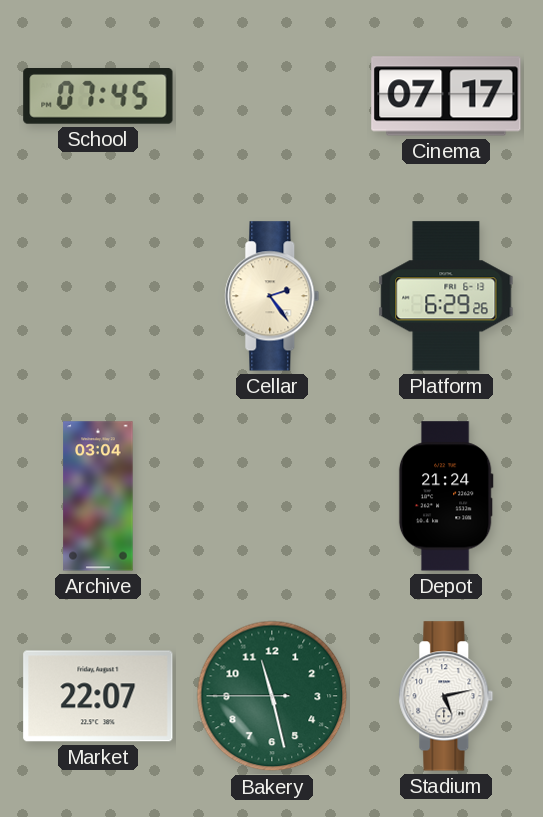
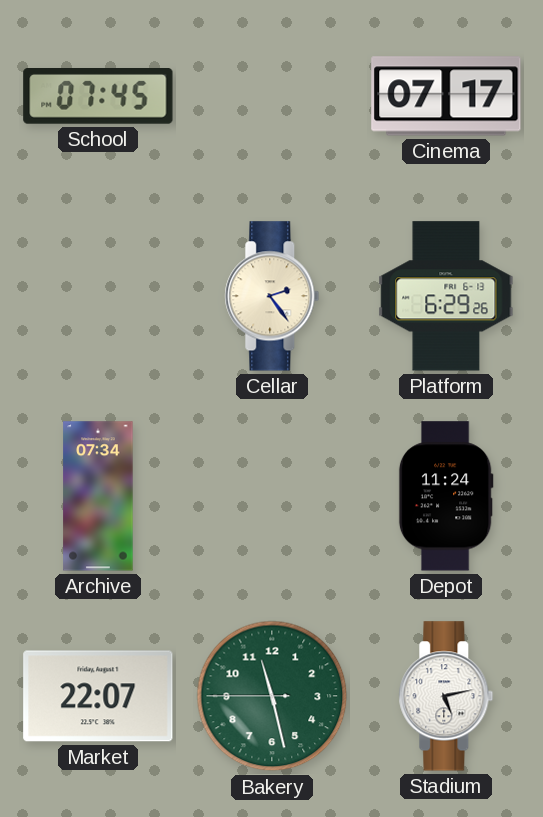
Archive: 03:04 -> 07:34
Depot: 21:24 -> 11:24
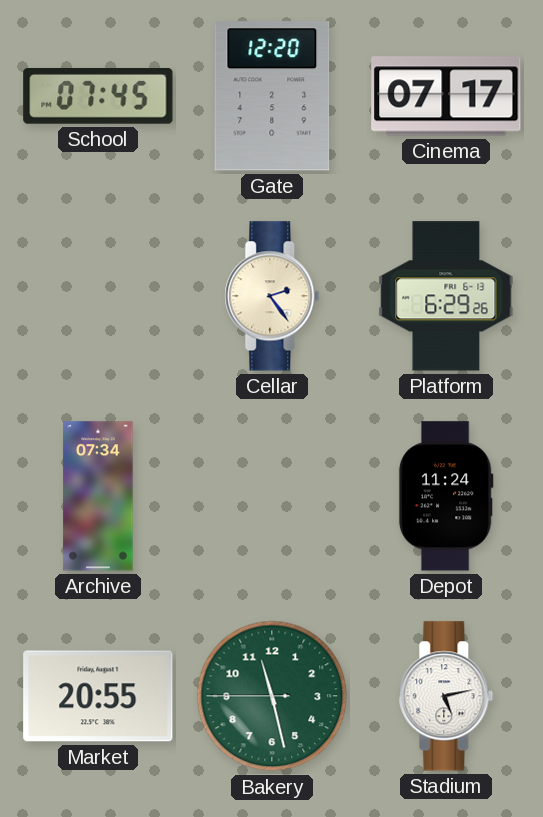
Gate: none -> 12:20
Market: 22:07 -> 20:55
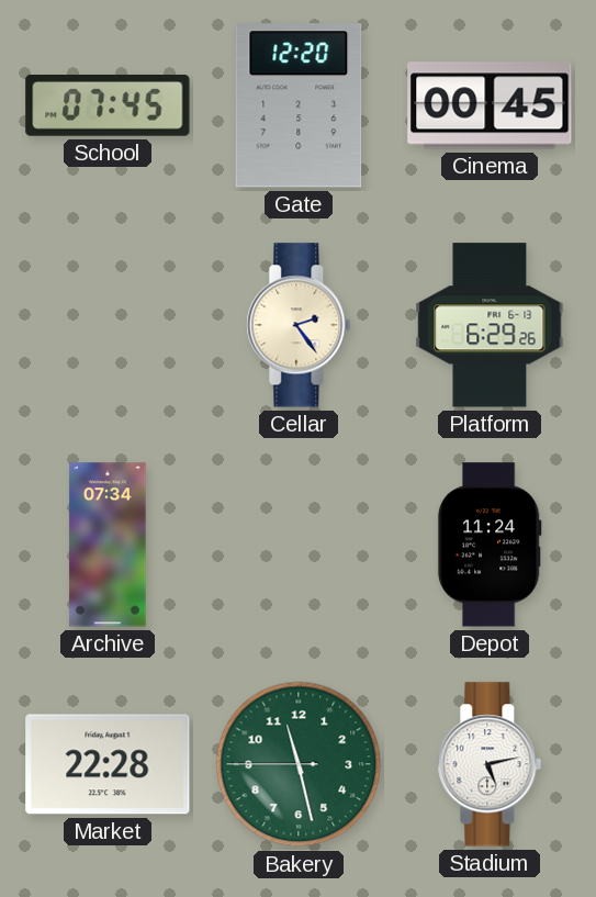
Cinema: 07:17 -> 00:45
Market: 20:55 -> 22:28
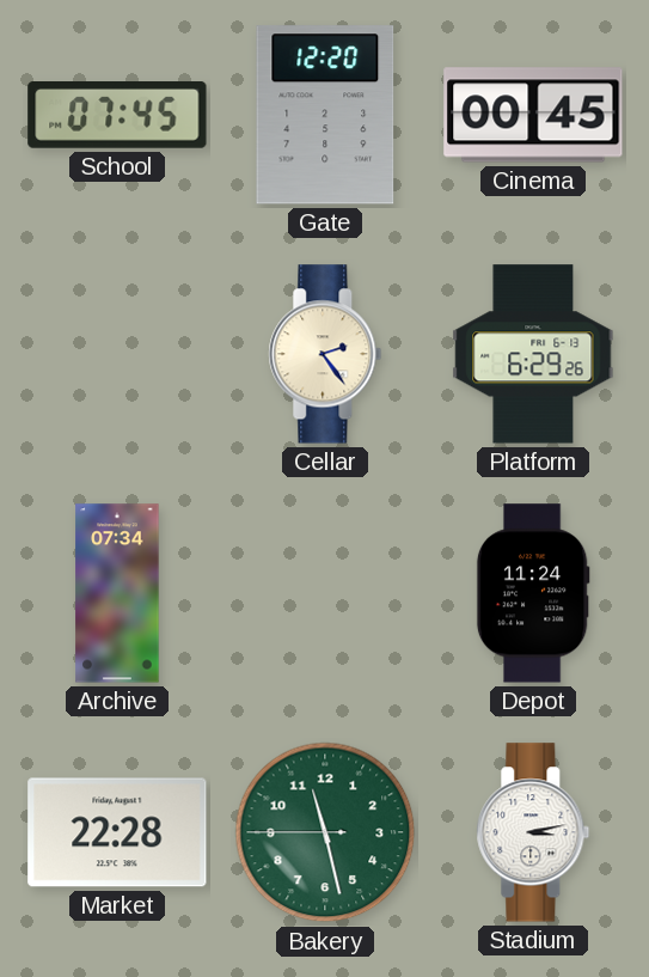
Stadium: 5:13 -> 3:13
